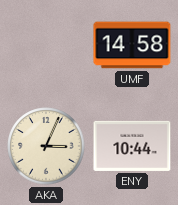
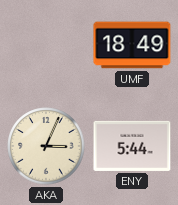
UMF: 14:58 -> 18:49
ENY: 10:44 -> 5:44
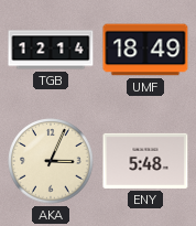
TGB: none -> 12:14
ENY: 5:44 -> 5:48
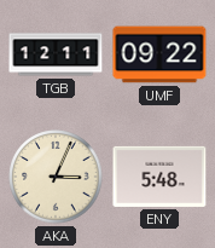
TGB: 12:14 -> 12:11
UMF: 18:49 -> 09:22
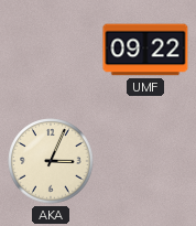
TGB: 12:11 -> none
ENY: 5:48 -> none
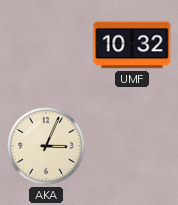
UMF: 09:22 -> 10:32
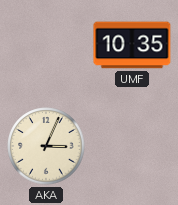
UMF: 10:32 -> 10:35
